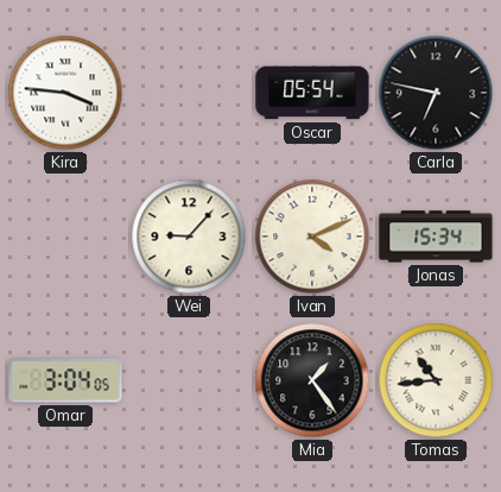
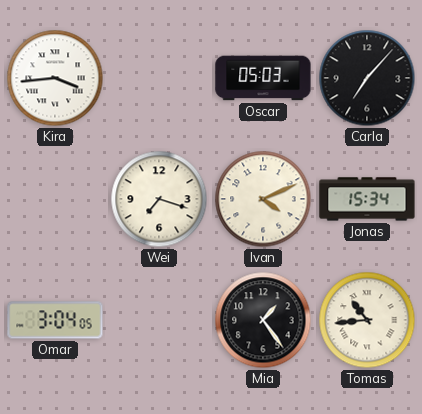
Kira: 3:46 -> 3:44
Oscar: 05:54 -> 05:03
Carla: 6:47 -> 7:07
Wei: 9:07 -> 7:18
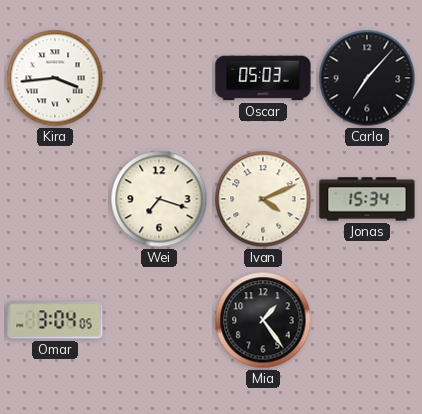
Tomas: 10:44 -> none
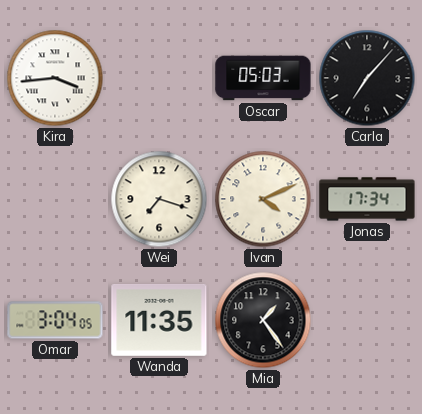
Jonas: 15:34 -> 17:34
Wanda: none -> 11:35
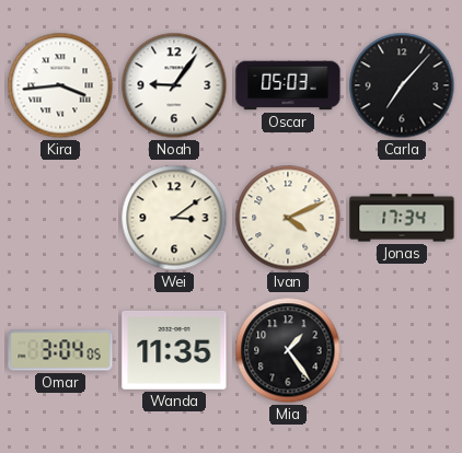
Noah: none -> 9:06
Wei: 7:18 -> 3:09
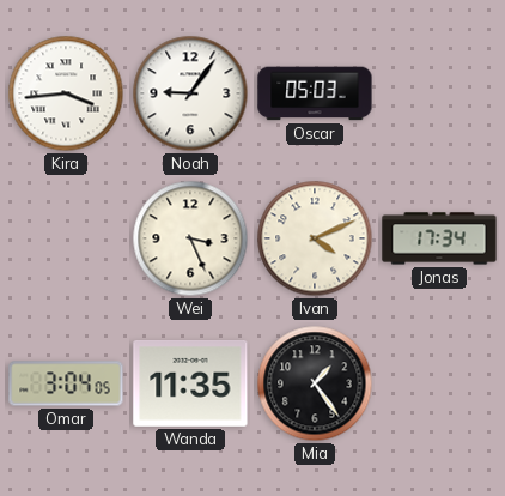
Carla: 7:07 -> none
Wei: 3:09 -> 3:26
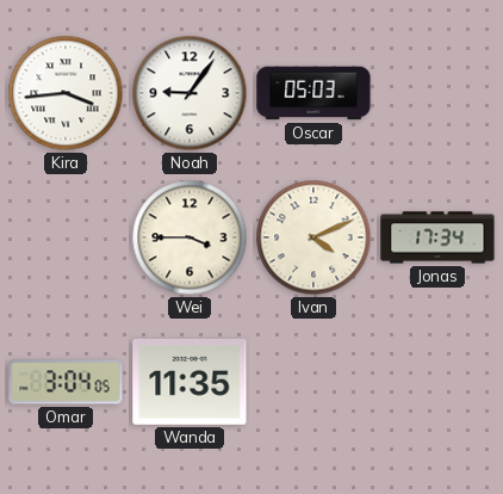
Wei: 3:26 -> 3:45
Mia: 1:24 -> none
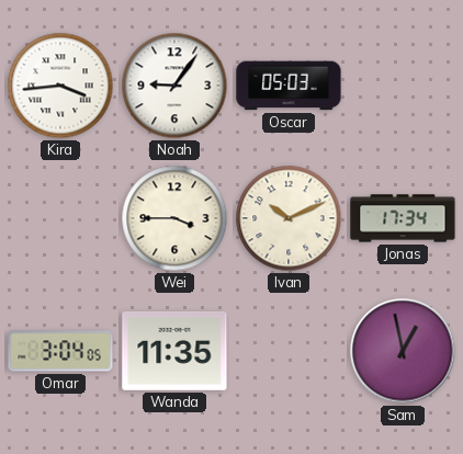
Ivan: 4:11 -> 10:11
Sam: none -> 12:58
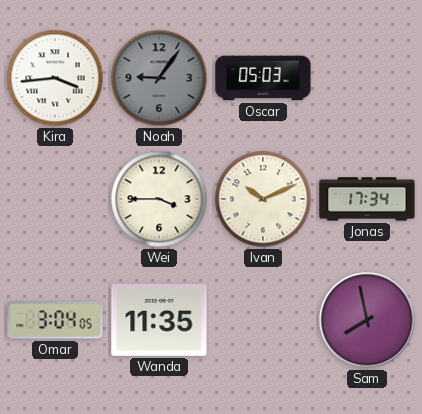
Noah dial: white -> grey
Sam: 12:58 -> 7:58
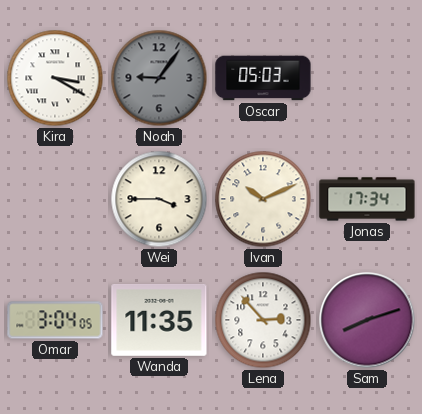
Kira: 3:44 -> 3:20
Lena: none -> 2:53
Sam: 7:58 -> 8:12
